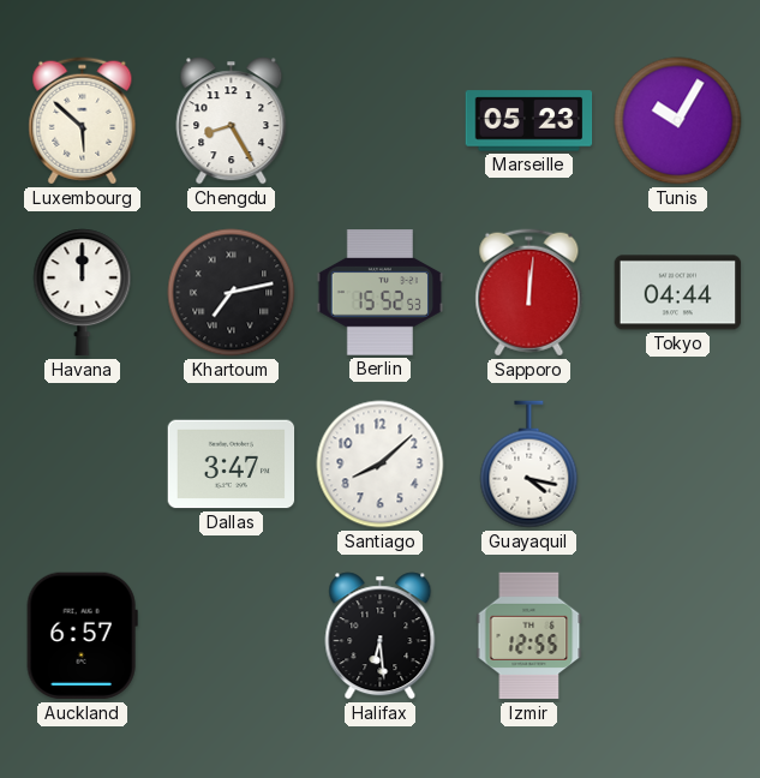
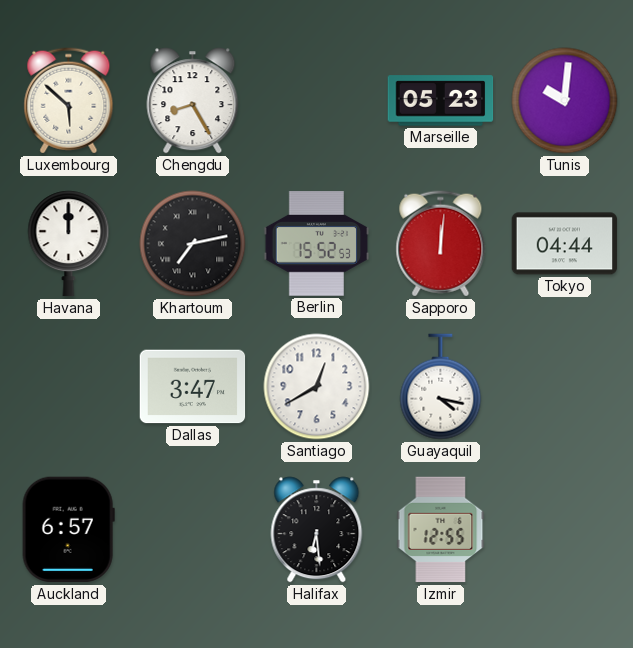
Tunis: 10:05 -> 10:01
Santiago: 8:08 -> 12:40
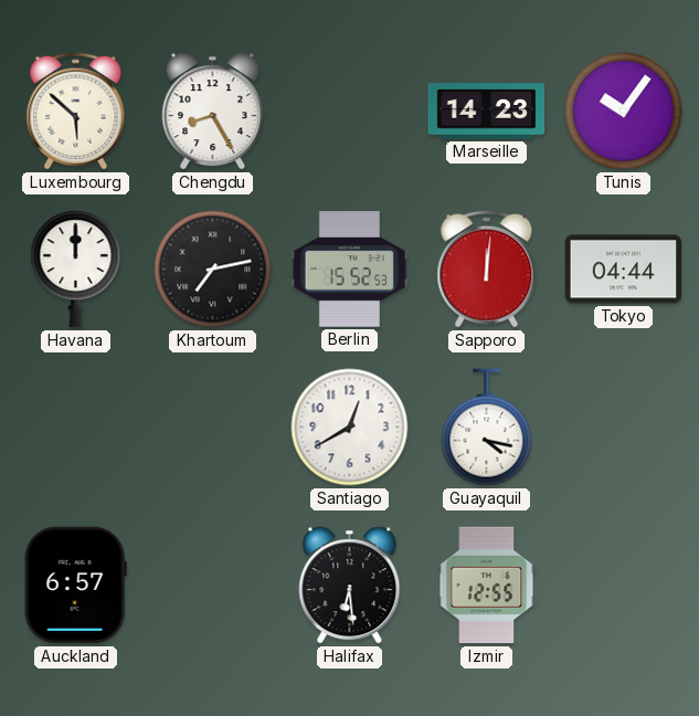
Marseille: 05:23 -> 14:23
Tunis: 10:01 -> 10:06
Dallas: 3:47 -> none
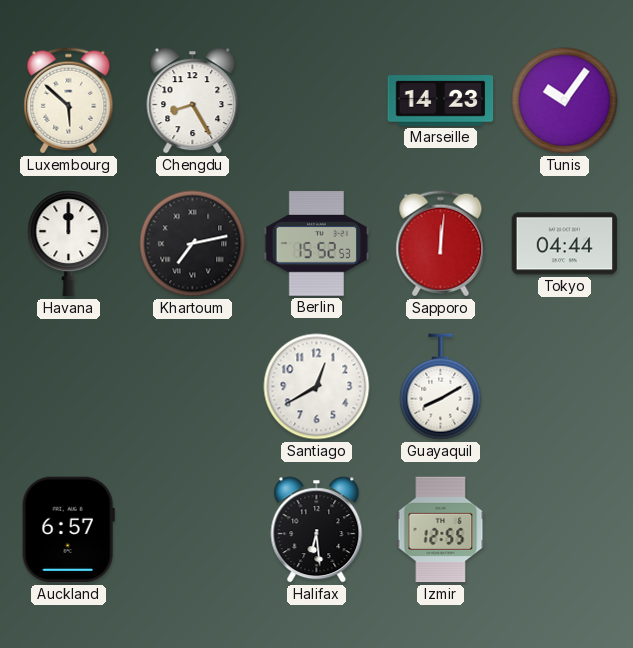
Guayaquil: 4:17 -> 8:10
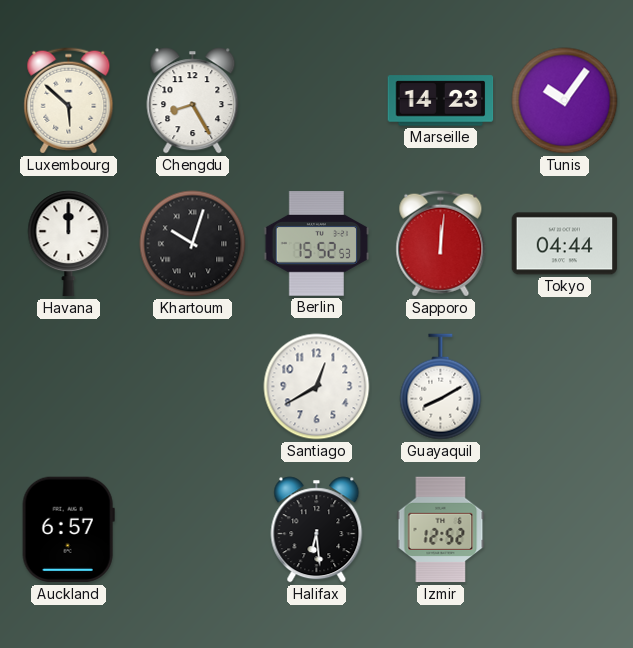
Khartoum: 7:13 -> 10:03
Izmir: 12:55 -> 12:52
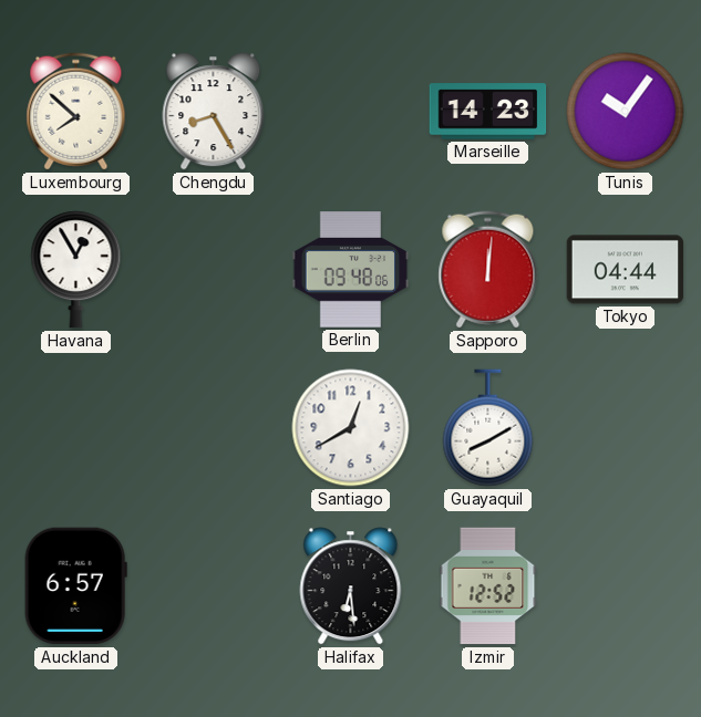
Luxembourg: 5:52 -> 7:52
Havana: 12:00 -> 12:55
Khartoum: 10:03 -> none
Berlin: 15:52 -> 09:48
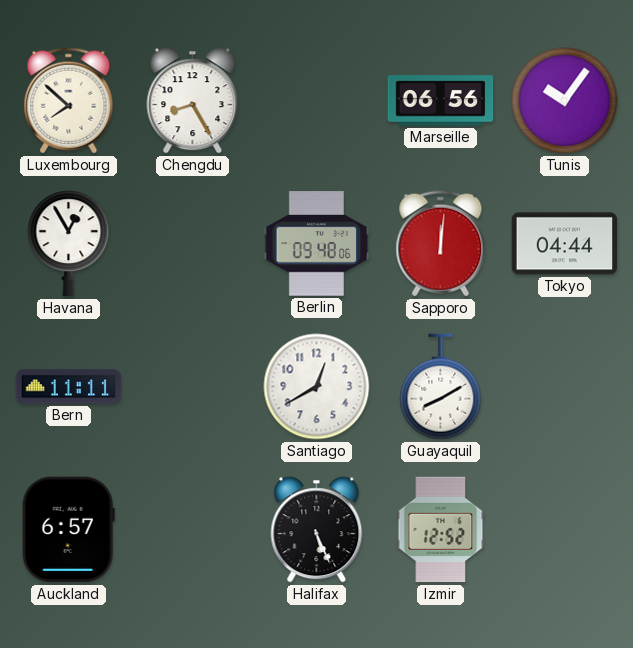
Marseille: 14:23 -> 06:56
Bern: none -> 11:11
Halifax: 6:29 -> 5:26
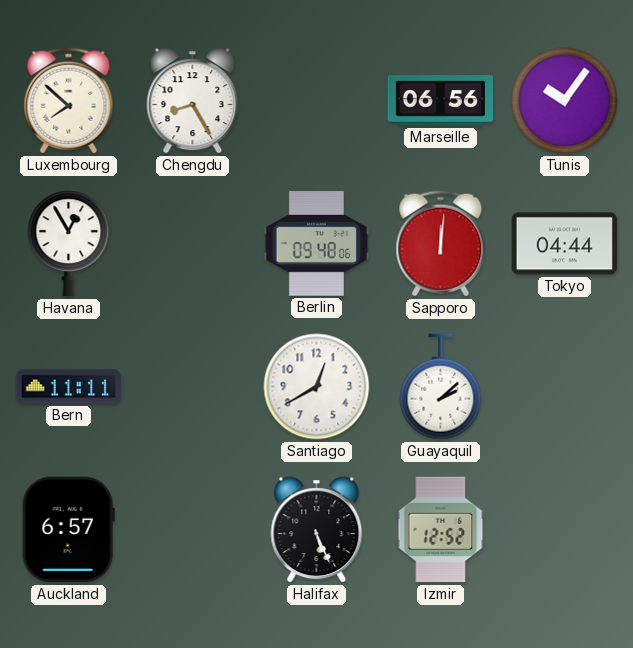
Guayaquil: 8:10 -> 2:08
